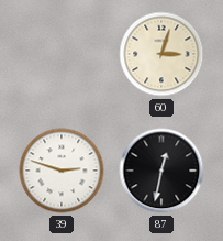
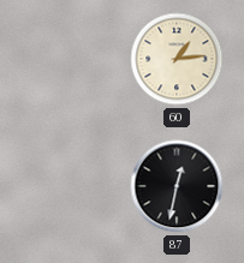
60: 3:03 -> 1:14
39: 2:48 -> none
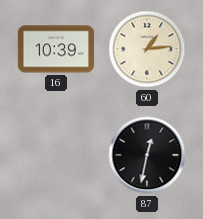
16: none -> 10:39
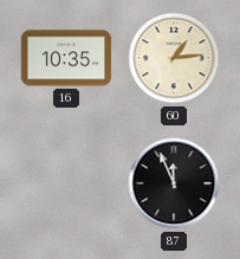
16: 10:39 -> 10:35
87: 12:32 -> 11:56
